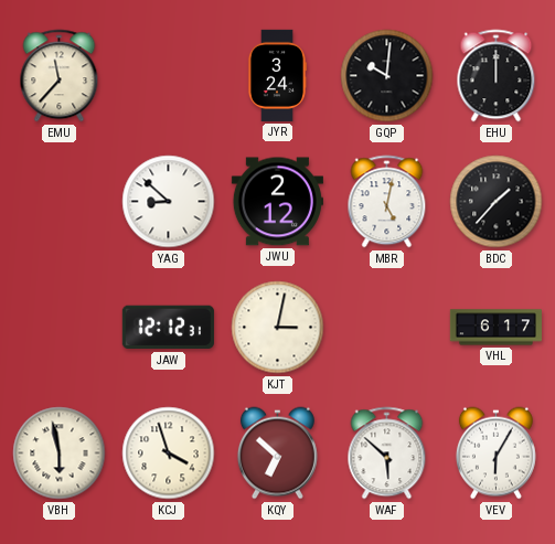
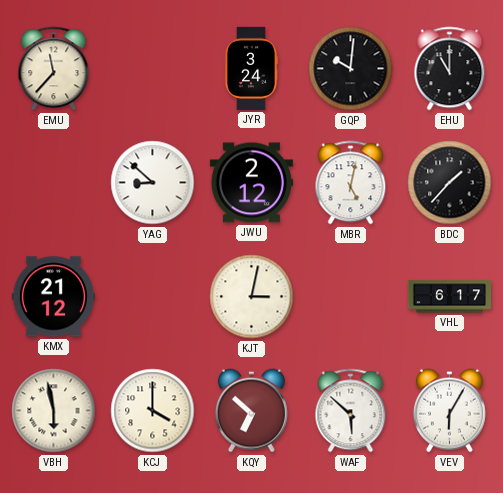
EHU: 12:00 -> 11:00
KMX: none -> 21:12
JAW: 12:12 -> none
KCJ: 3:57 -> 4:00
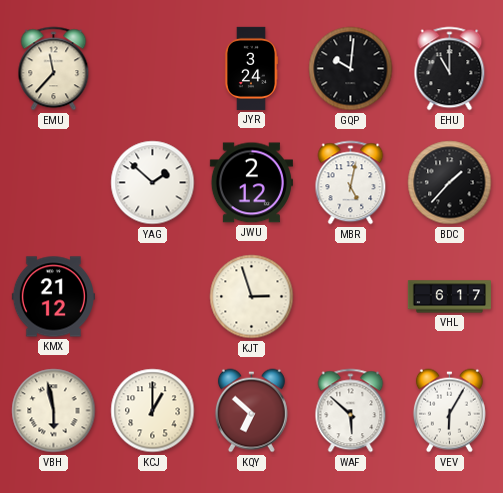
YAG: 8:52 -> 1:52
KJT: 3:02 -> 2:57
KCJ: 4:00 -> 1:00
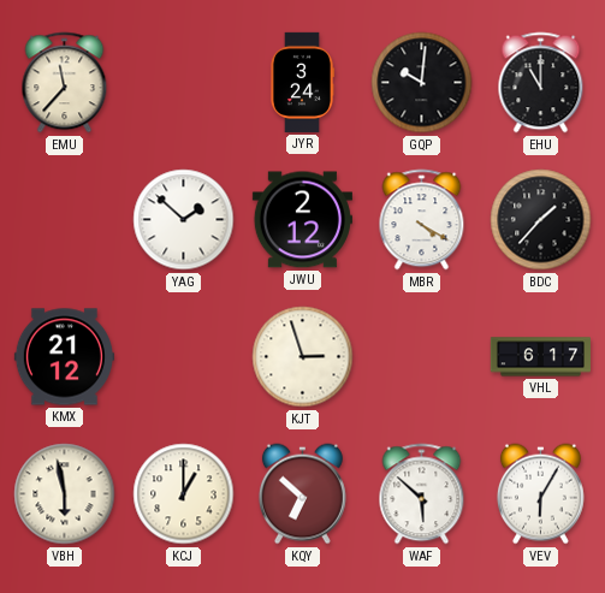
MBR: 5:02 -> 4:20
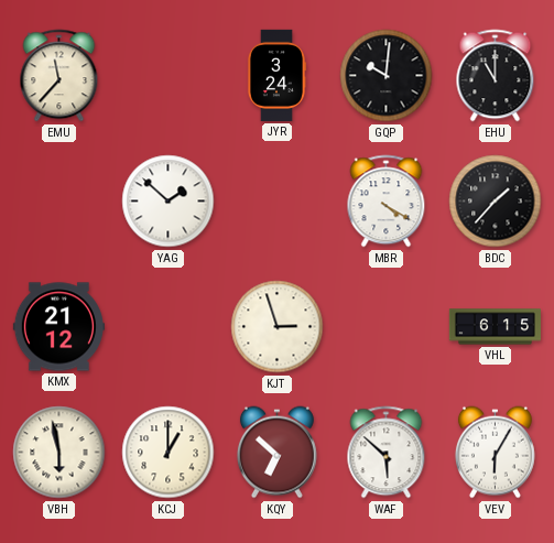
JWU: 2:12 -> none
VHL: 6:17 -> 6:15
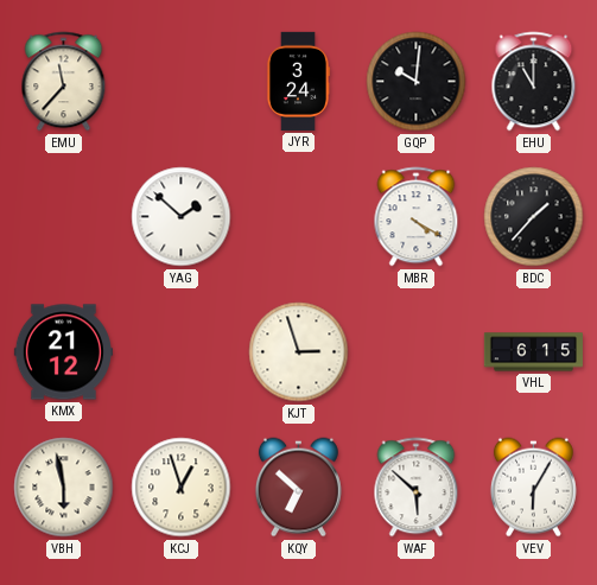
KCJ: 1:00 -> 12:57
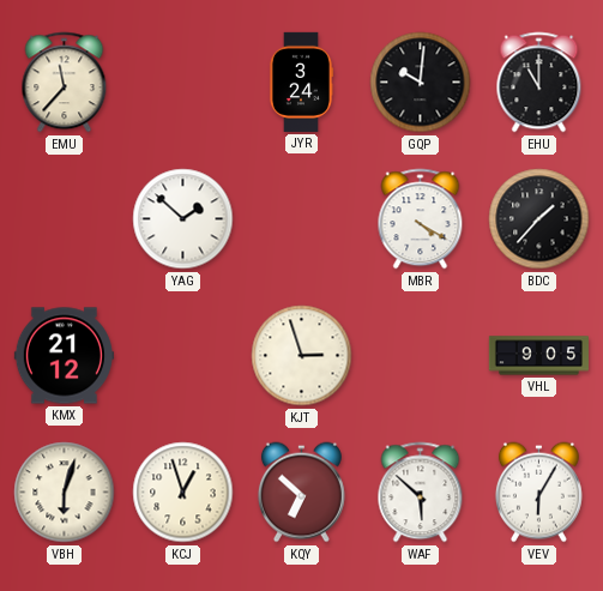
VHL: 6:15 -> 9:05
VBH: 5:58 -> 6:03
